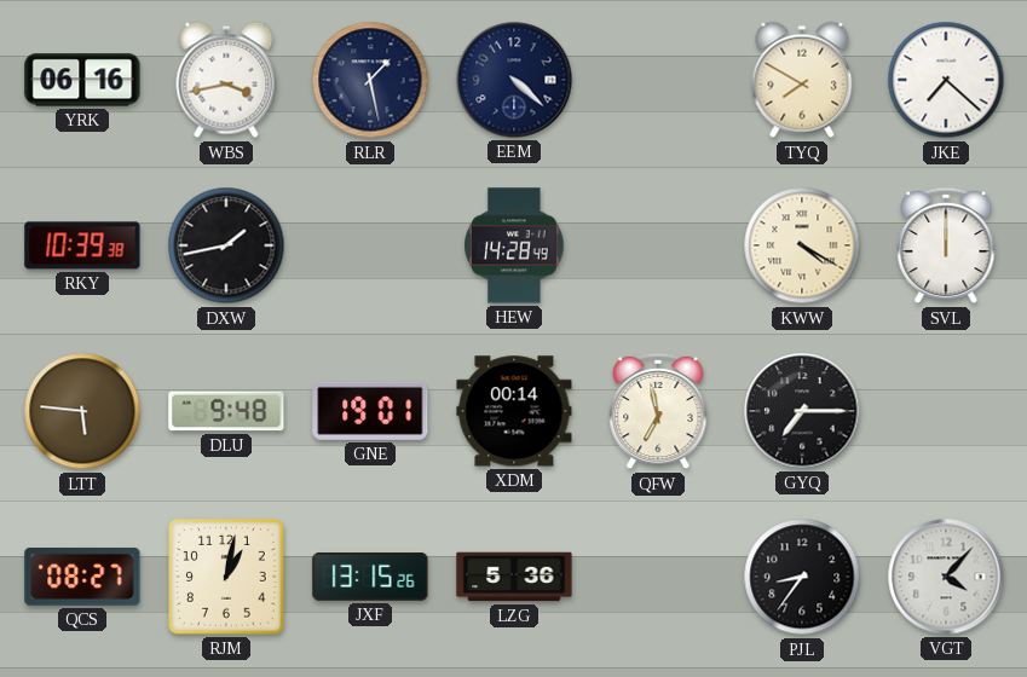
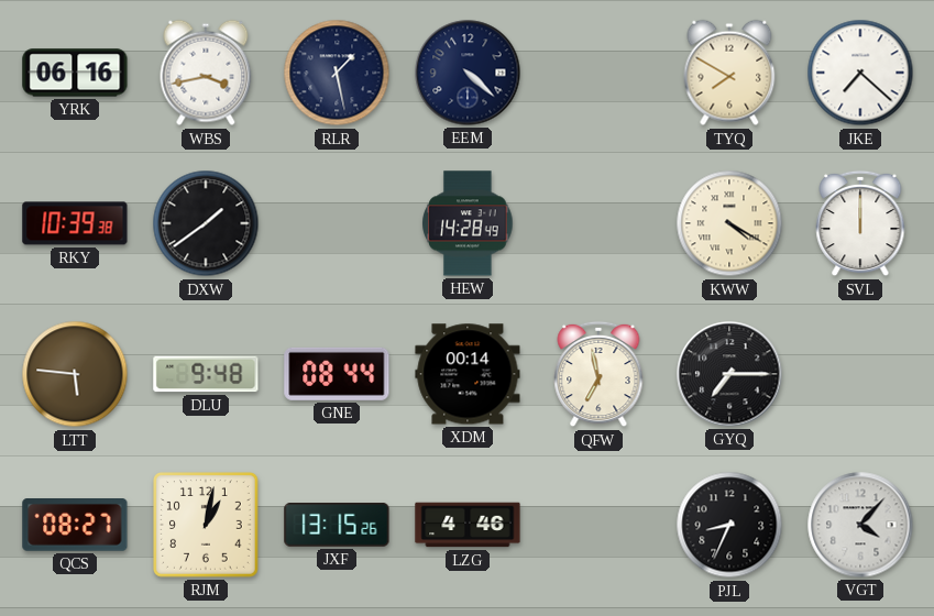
DXW: 1:43 -> 1:39
GNE: 19:01 -> 08:44
LZG: 5:36 -> 4:46
PJL: 8:36 -> 8:34
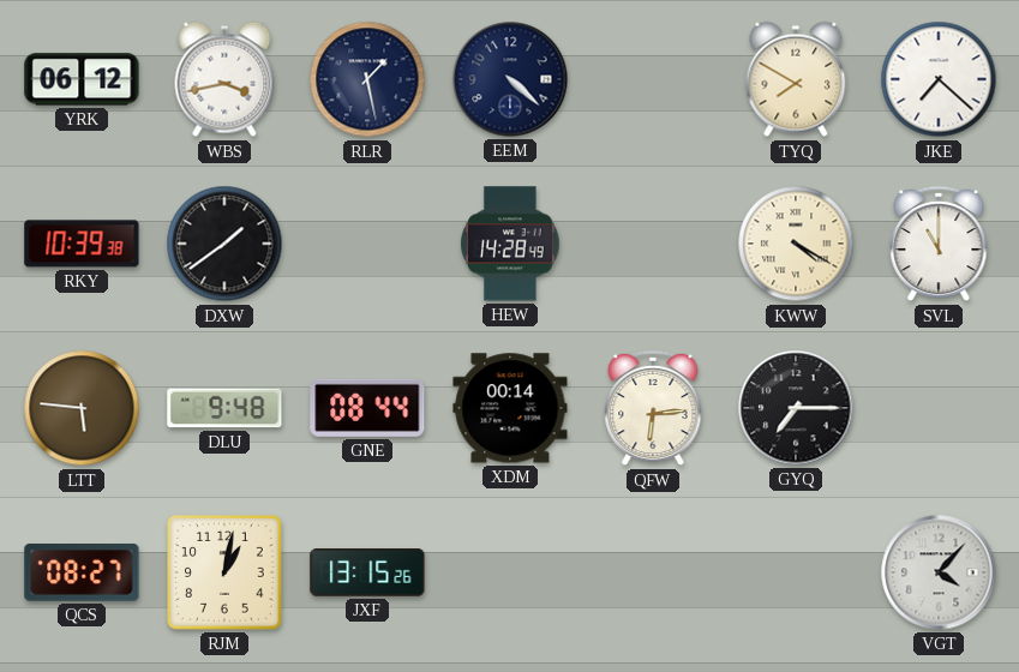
YRK: 06:16 -> 06:12
SVL: 12:00 -> 11:00
QFW: 6:58 -> 6:14
LZG: 4:46 -> none
PJL: 8:34 -> none
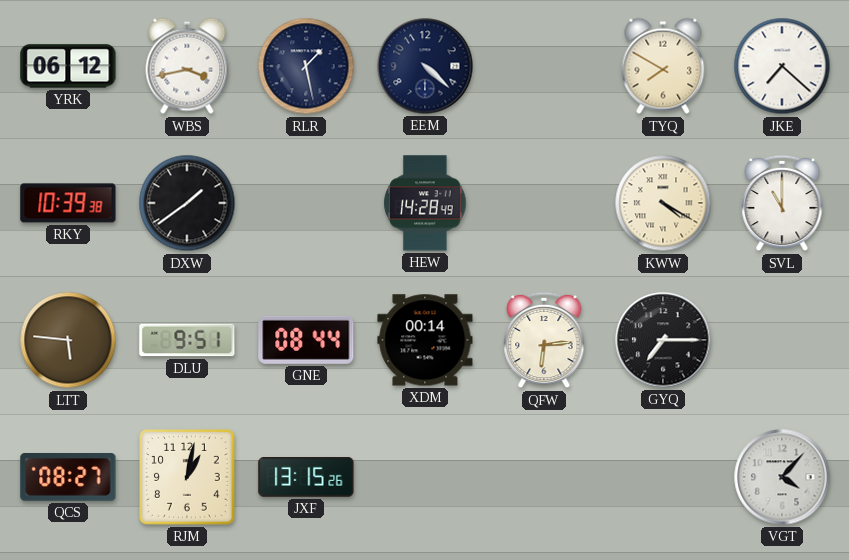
DLU: 9:48 -> 9:51
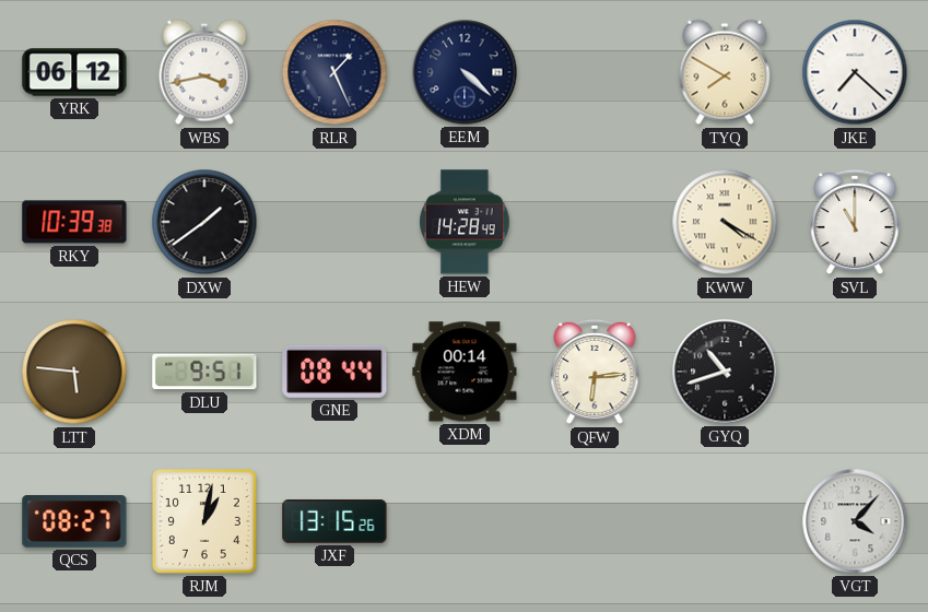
RLR: 1:28 -> 1:26
GYQ: 7:15 -> 10:42
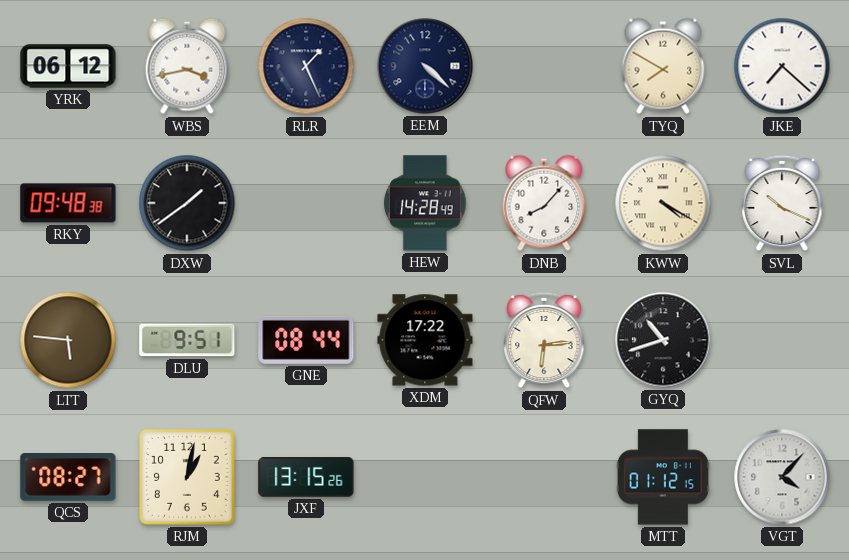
RKY: 10:39 -> 09:48
DNB: none -> 8:07
SVL: 11:00 -> 10:19
XDM: 00:14 -> 17:22
MTT: none -> 01:12
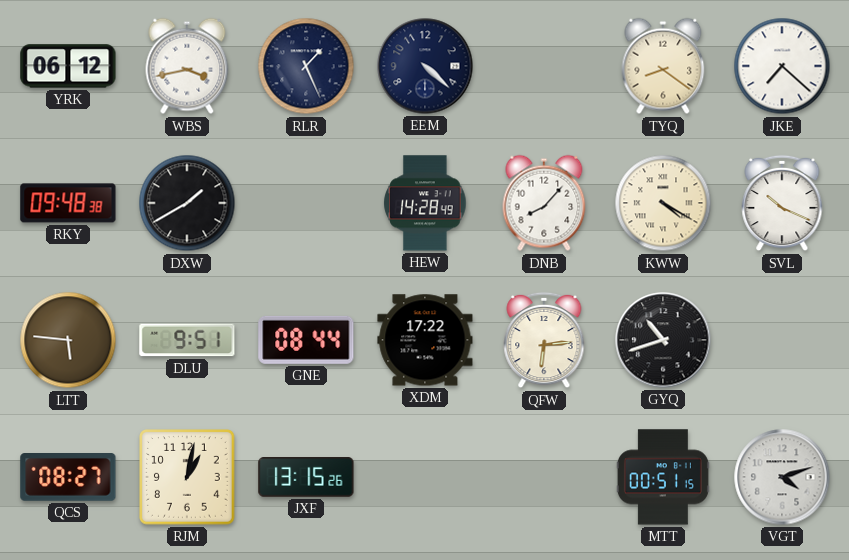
TYQ: 7:50 -> 8:21
DXW: 1:39 -> 1:40
MTT: 01:12 -> 00:51
VGT: 4:07 -> 4:12
